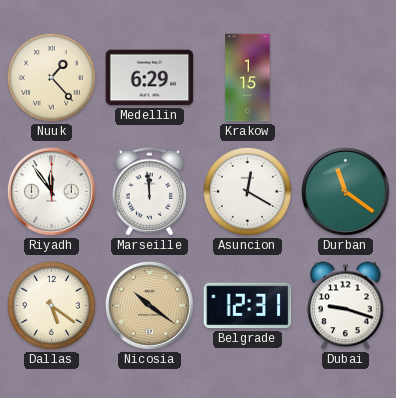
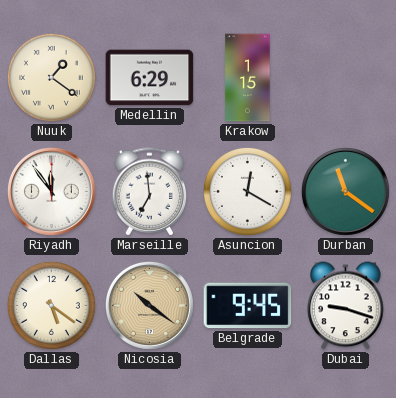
Nuuk: 1:23 -> 1:21
Marseille: 11:59 -> 6:59
Belgrade: 12:31 -> 9:45
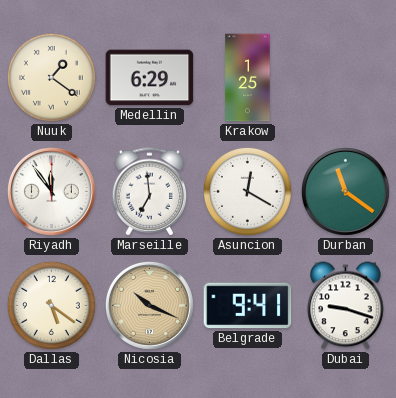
Krakow: 1:15 -> 1:25
Nicosia: 10:21 -> 10:19
Belgrade: 9:45 -> 9:41
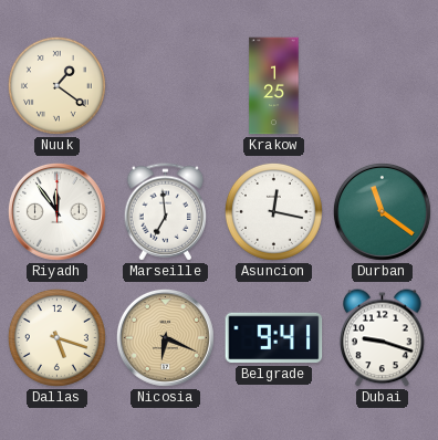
Medellin: 6:29 -> none
Asuncion: 12:20 -> 12:17
Dallas: 5:21 -> 5:18
Nicosia: 10:19 -> 6:19
